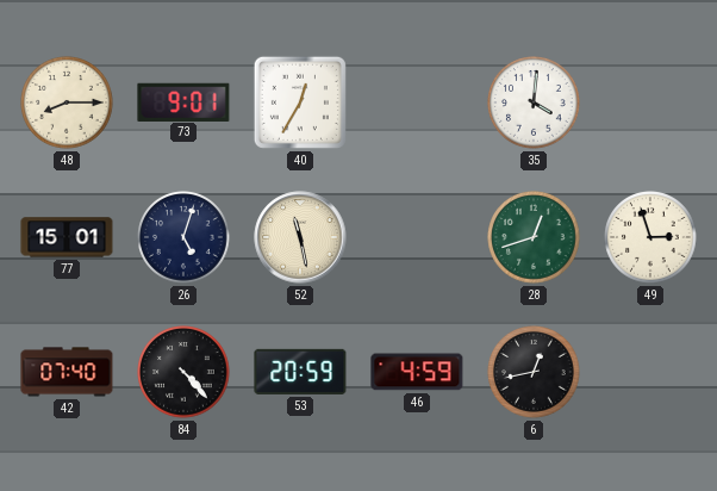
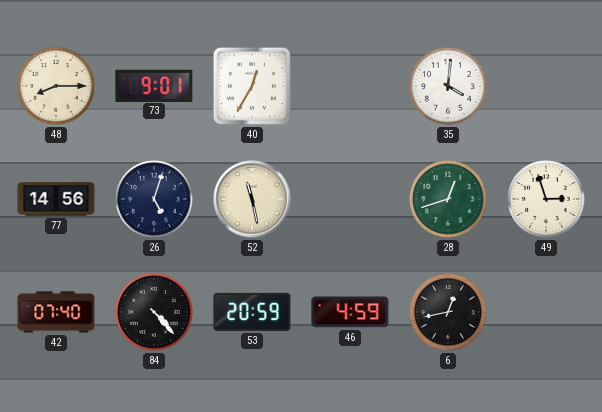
77: 15:01 -> 14:56
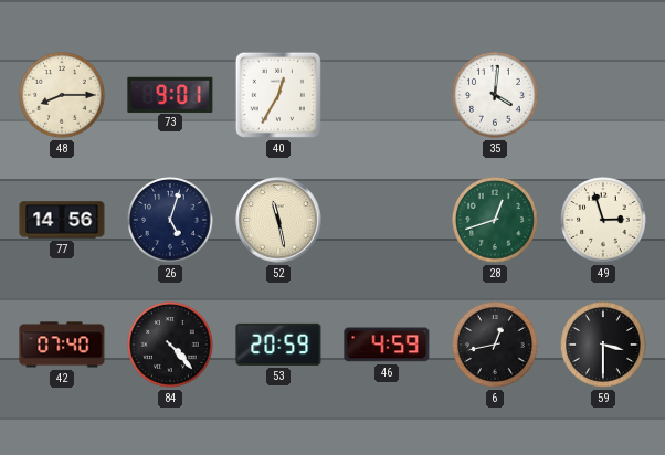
59: none -> 3:30
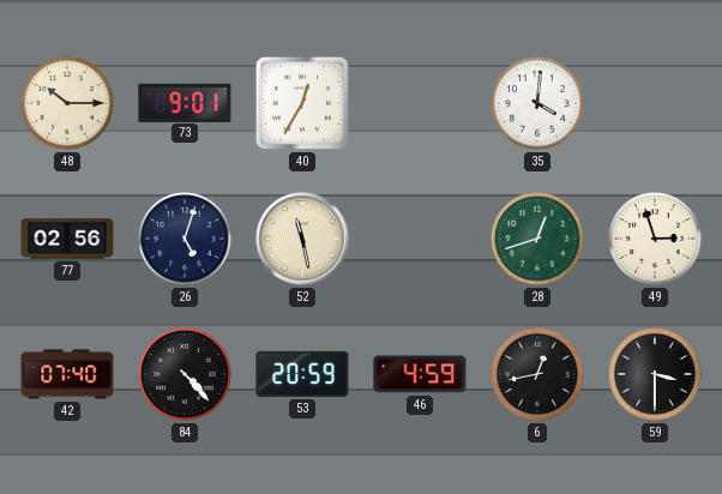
48: 8:15 -> 10:15
77: 14:56 -> 02:56
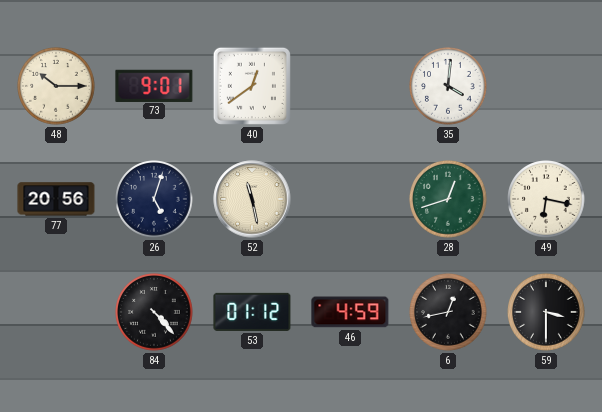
40: 12:35 -> 12:39
77: 02:56 -> 20:56
49: 2:57 -> 6:17
42: 07:40 -> none
53: 20:59 -> 01:12
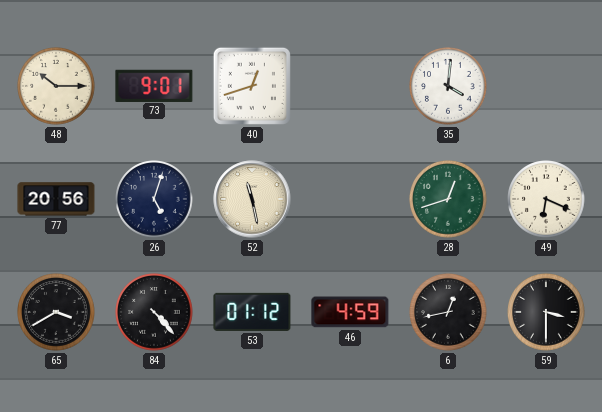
40: 12:39 -> 12:42
49: 6:17 -> 6:19
65: none -> 3:40
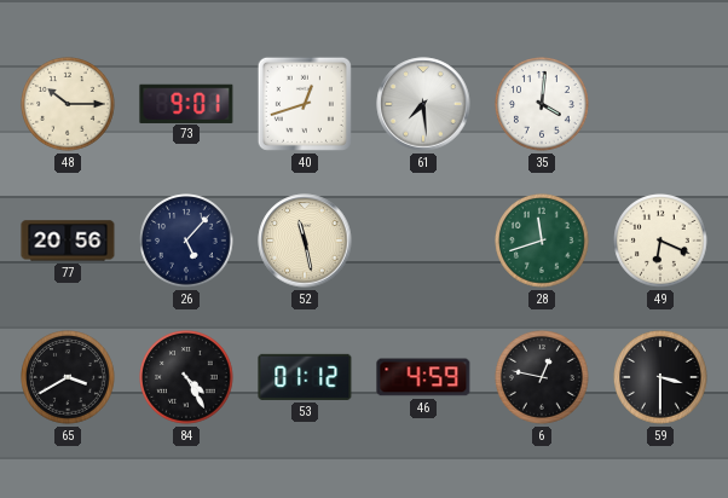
61: none -> 7:29
26: 5:03 -> 5:07
28: 12:42 -> 11:42
84: 4:23 -> 4:25
6: 12:43 -> 12:47
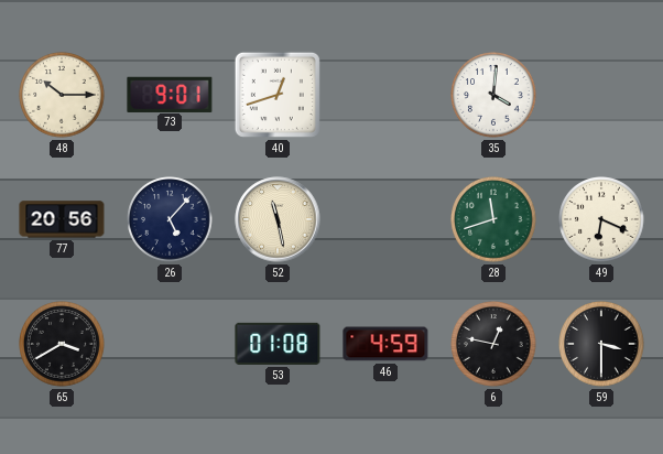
61: 7:29 -> none
84: 4:25 -> none
53: 01:12 -> 01:08
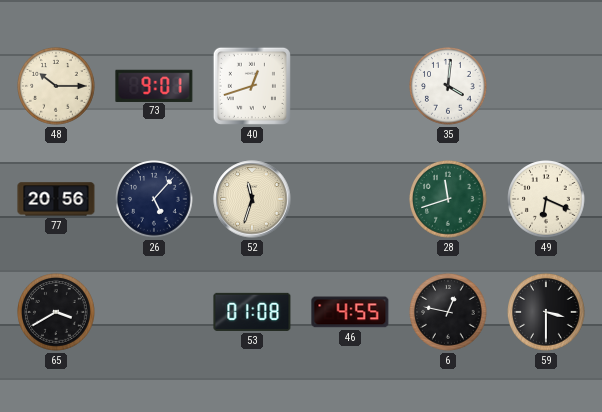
52: 11:28 -> 11:33
46: 4:59 -> 4:55
